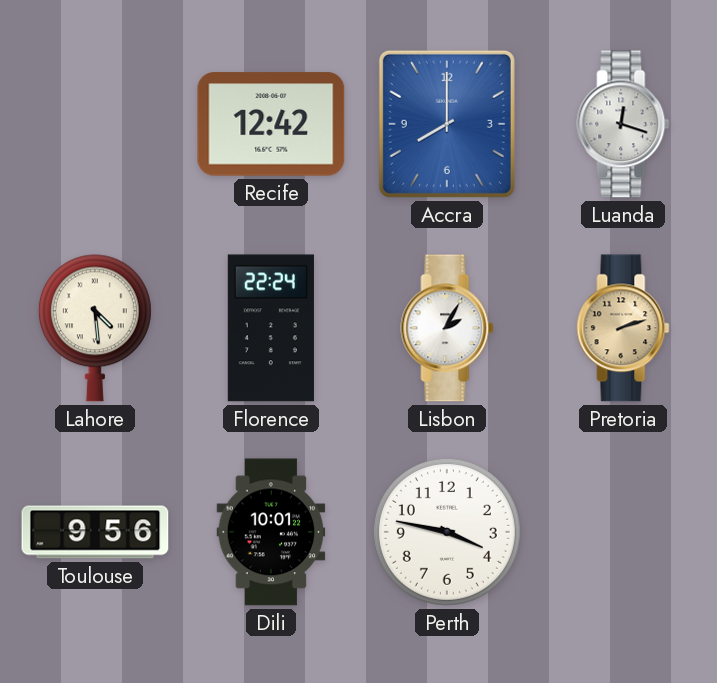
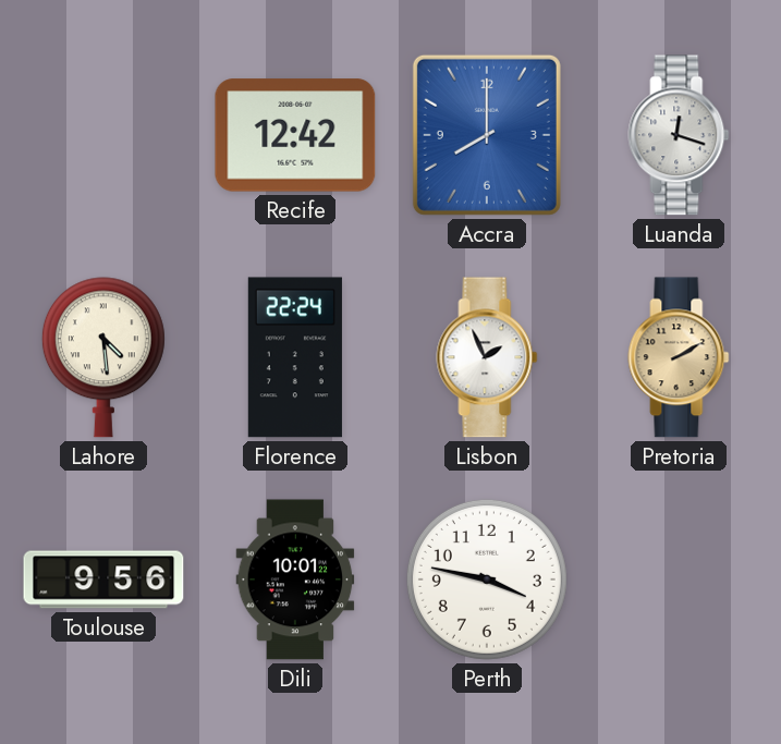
Lisbon: 2:05 -> 1:56
Pretoria: 2:12 -> 2:10
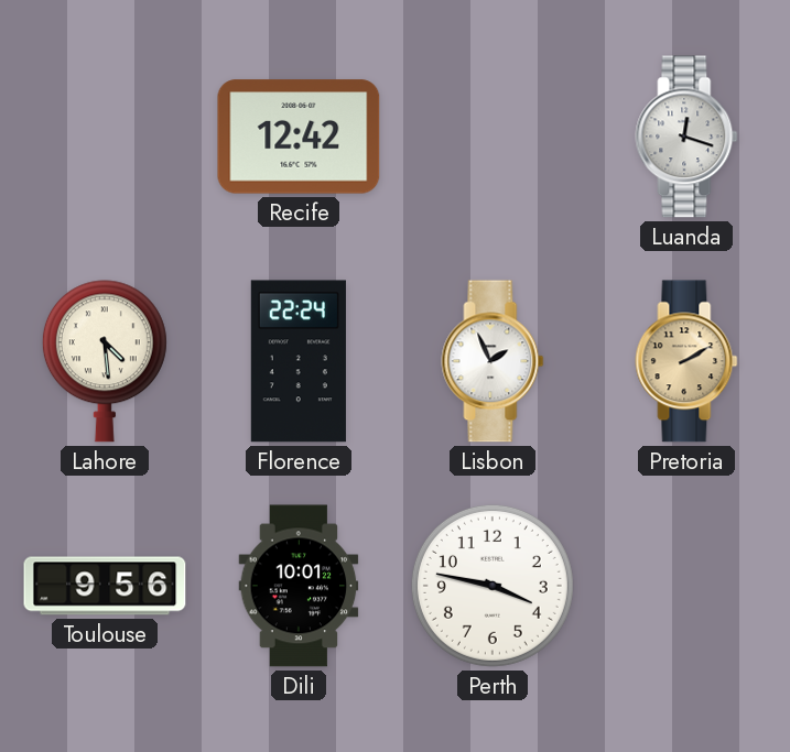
Accra: 8:00 -> none
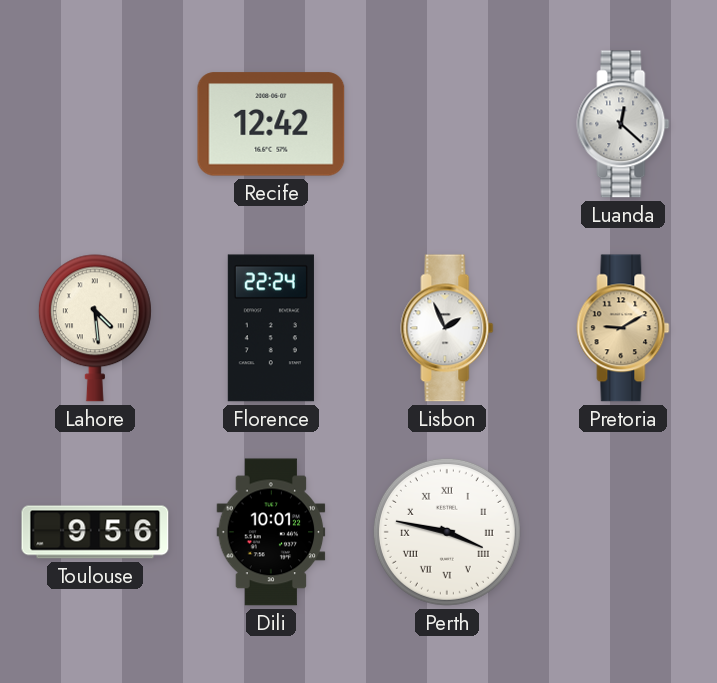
Luanda: 12:18 -> 12:22
Pretoria: 2:10 -> 9:10
Perth numerals: Arabic -> Roman
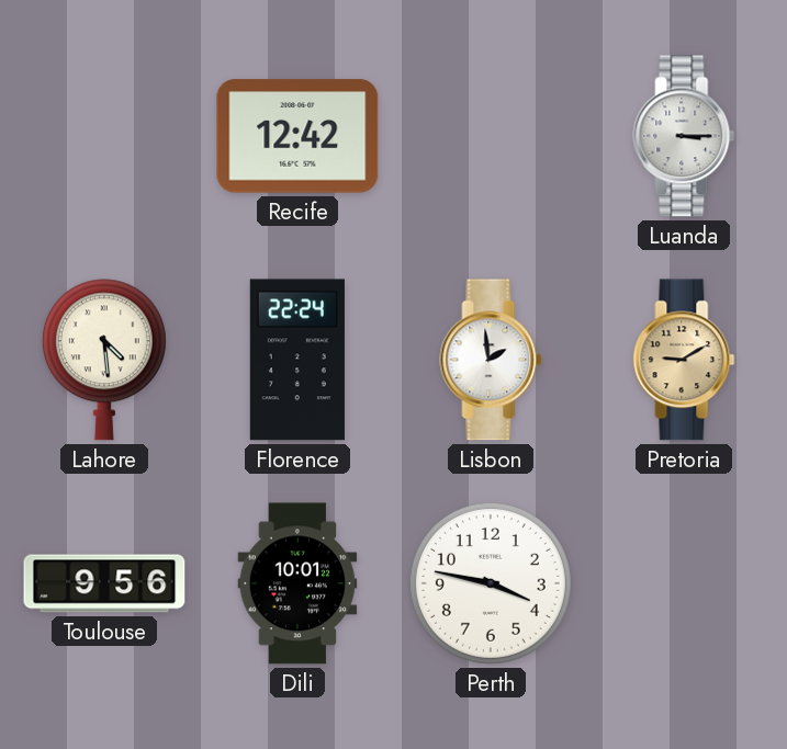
Luanda: 12:22 -> 3:15
Lisbon: 1:56 -> 1:59
Perth numerals: Roman -> Arabic
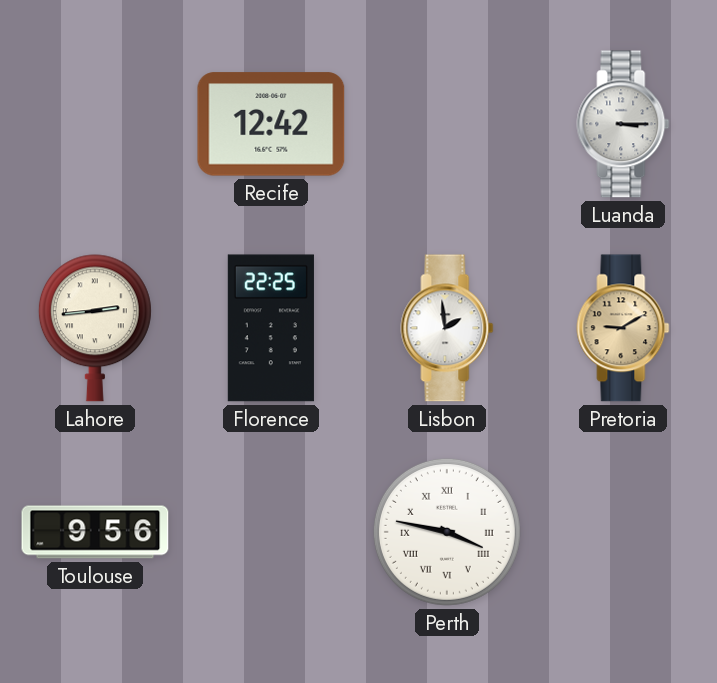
Lahore: 4:29 -> 2:44
Florence: 22:24 -> 22:25
Dili: 10:01 -> none
Perth numerals: Arabic -> Roman
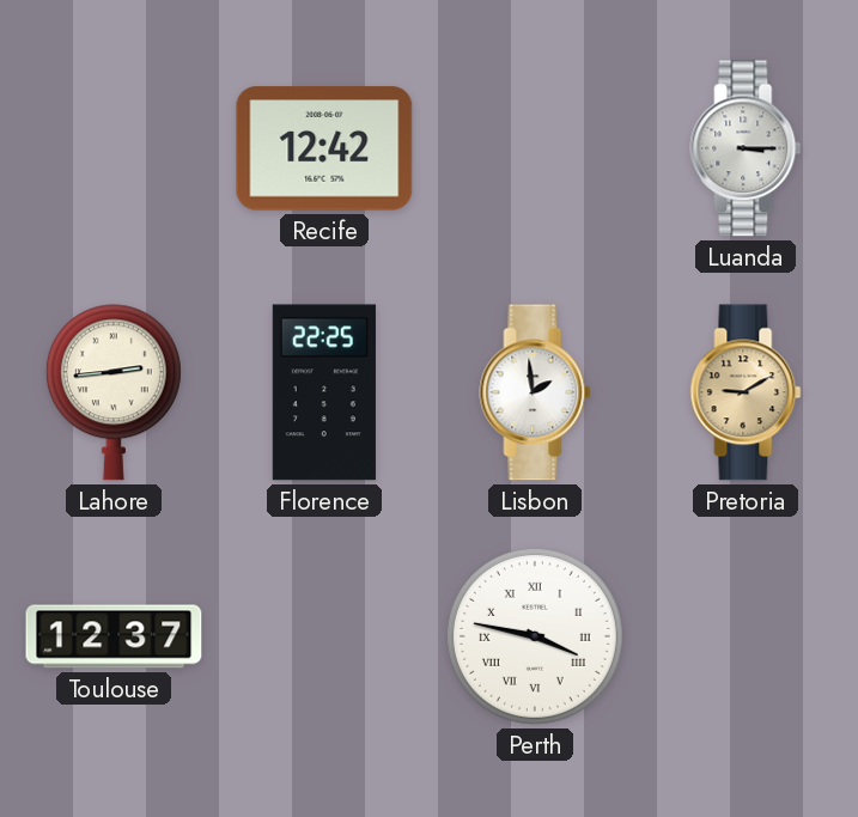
Toulouse: 9:56 -> 12:37
